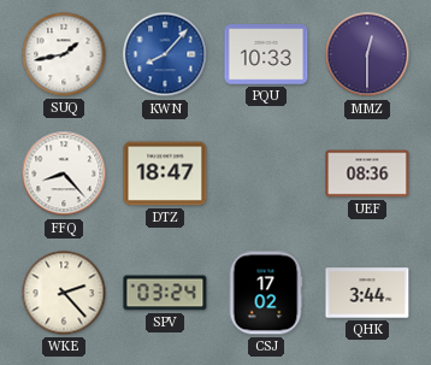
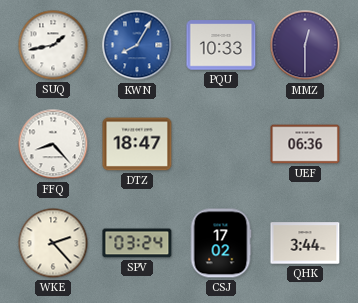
KWN: 8:07 -> 8:05
UEF: 08:36 -> 06:36
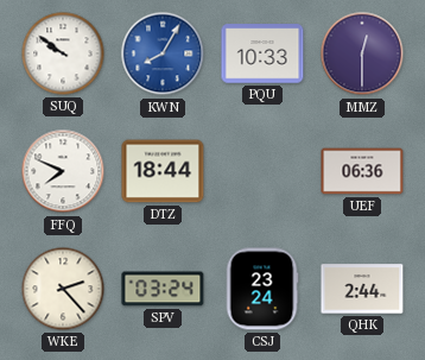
SUQ: 1:43 -> 9:51
FFQ: 8:23 -> 7:49
DTZ: 18:47 -> 18:44
CSJ: 17:02 -> 23:24
QHK: 3:44 -> 2:44
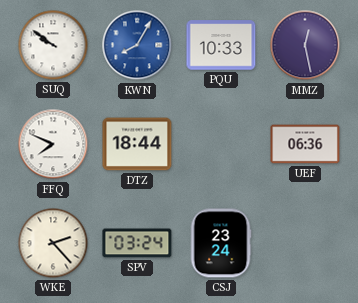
MMZ: 12:30 -> 12:28
QHK: 2:44 -> none
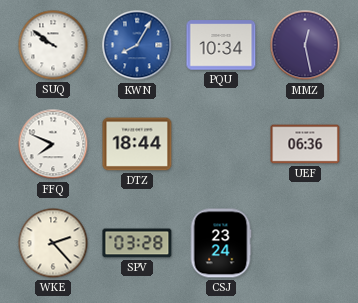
PQU: 10:33 -> 10:34
SPV: 03:24 -> 03:28
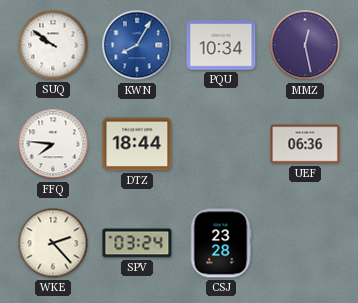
FFQ: 7:49 -> 7:46
SPV: 03:28 -> 03:24
CSJ: 23:24 -> 23:28
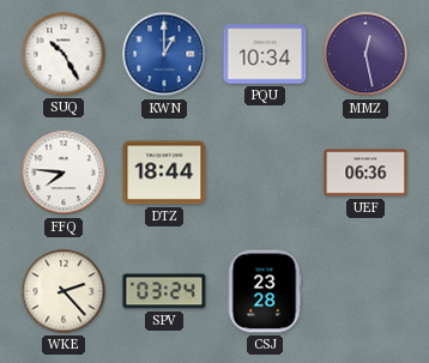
SUQ: 9:51 -> 10:25
KWN: 8:05 -> 1:00
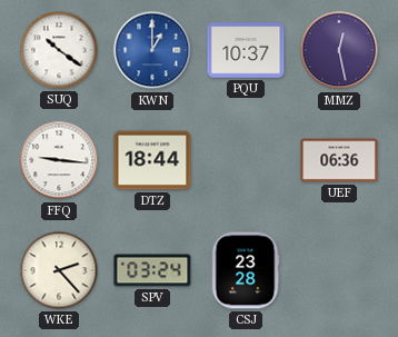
SUQ: 10:25 -> 10:21
PQU: 10:34 -> 10:37
FFQ: 7:46 -> 9:16
